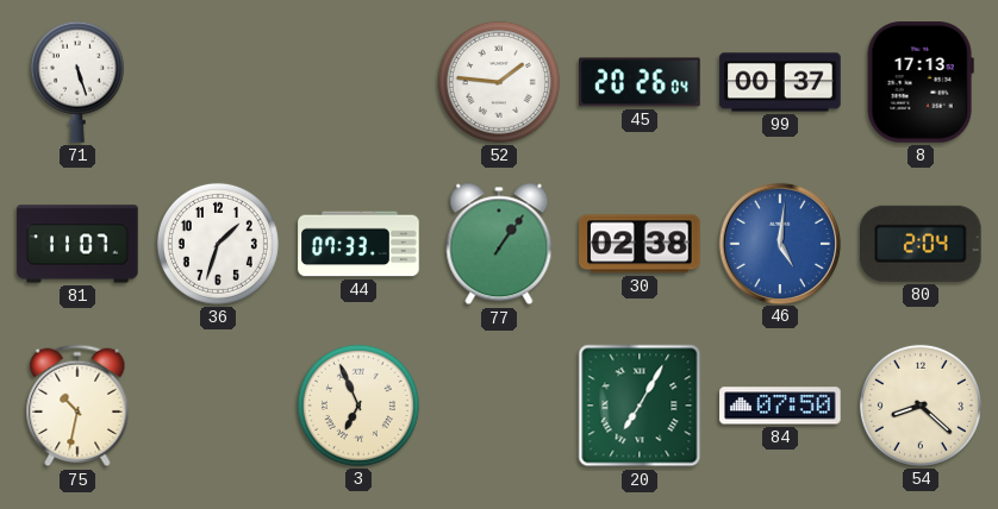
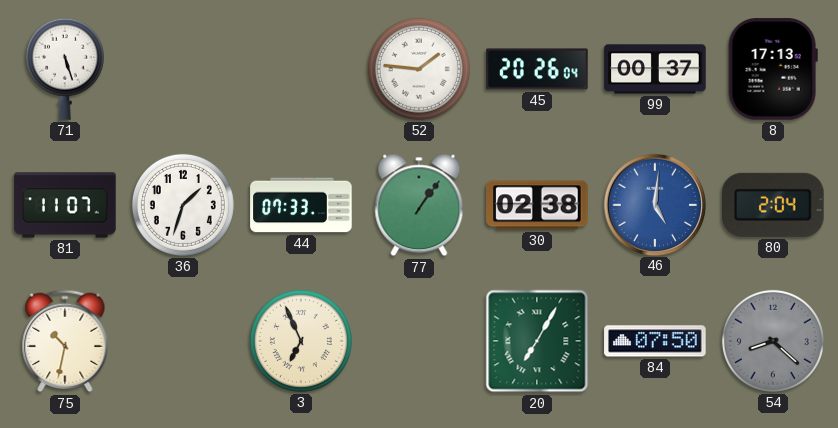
54 dial: cream -> grey
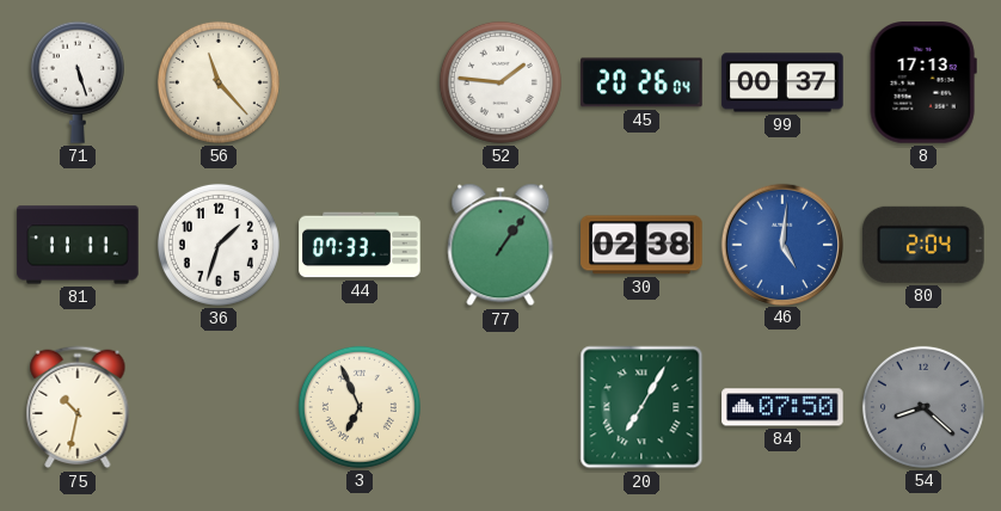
56: none -> 11:23
81: 11:07 -> 11:11
